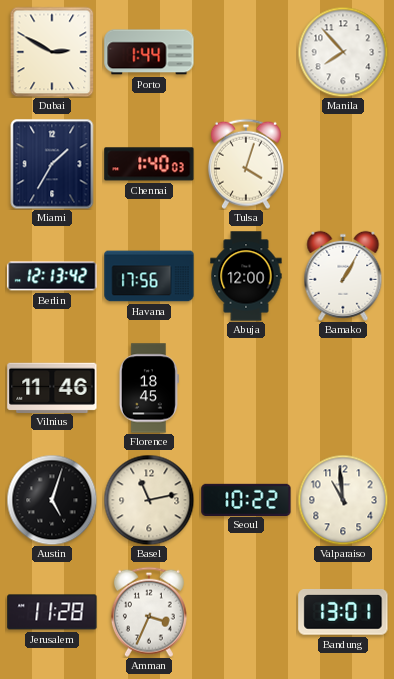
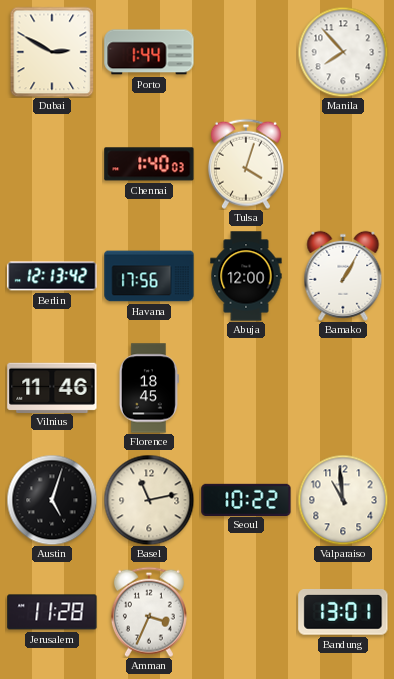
Miami: 1:35 -> none
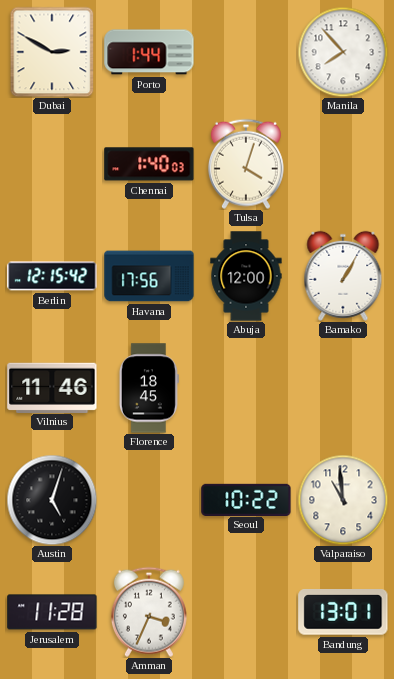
Berlin: 12:13 -> 12:15
Basel: 11:13 -> none
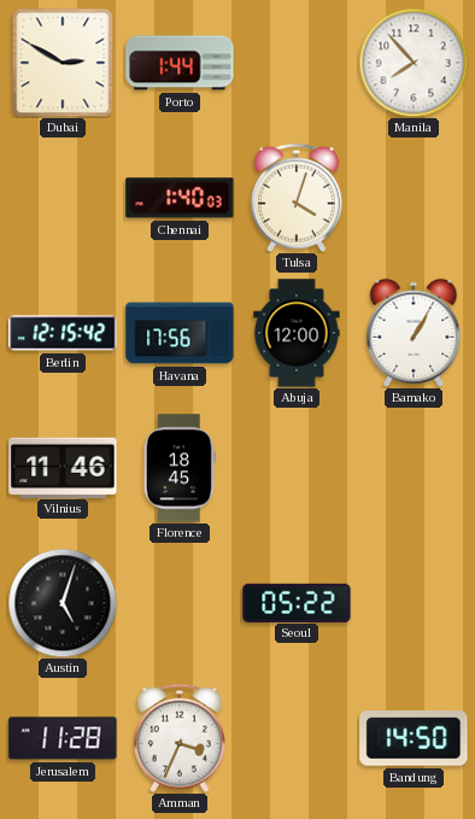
Seoul: 10:22 -> 05:22
Valparaiso: 10:59 -> none
Bandung: 13:01 -> 14:50
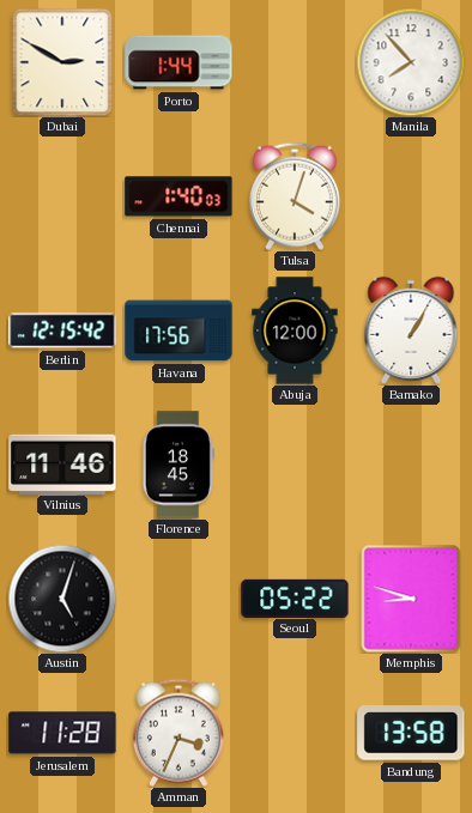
Memphis: none -> 8:48
Bandung: 14:50 -> 13:58
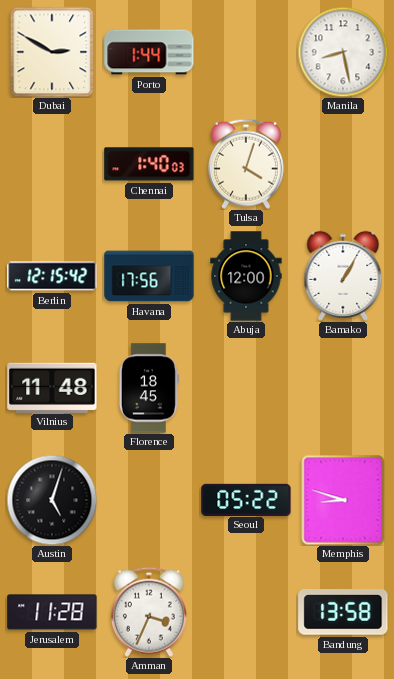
Manila: 7:53 -> 8:28
Vilnius: 11:46 -> 11:48
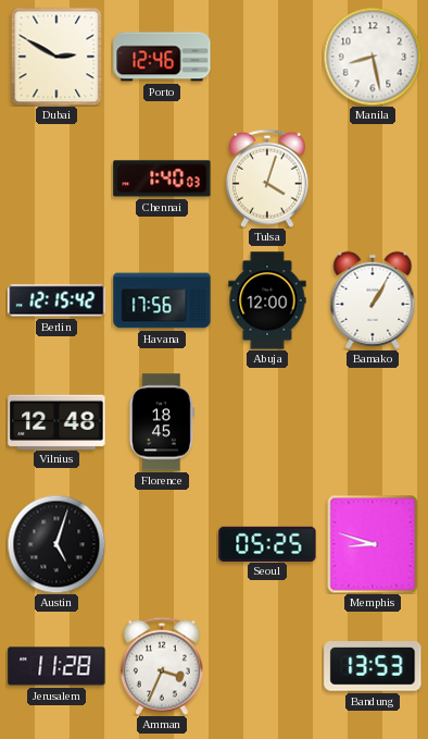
Porto: 1:44 -> 12:46
Vilnius: 11:48 -> 12:48
Seoul: 05:22 -> 05:25
Bandung: 13:58 -> 13:53
